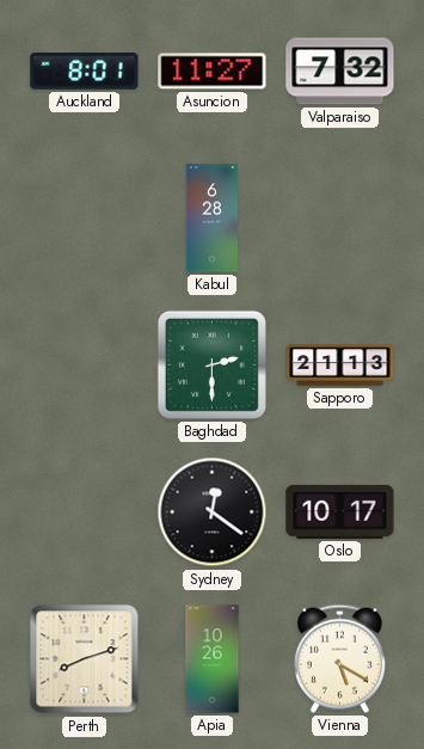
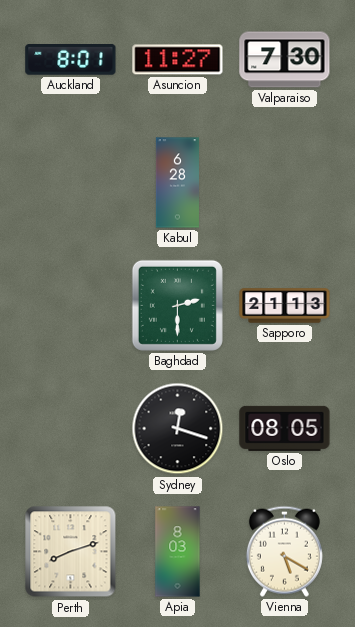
Valparaiso: 7:32 -> 7:30
Sydney: 12:21 -> 12:18
Oslo: 10:17 -> 08:05
Apia: 10:26 -> 8:03
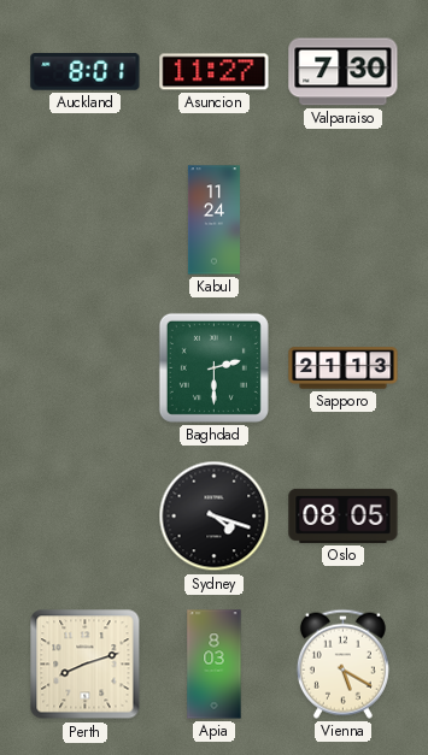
Kabul: 6:28 -> 11:24
Sydney: 12:18 -> 4:18
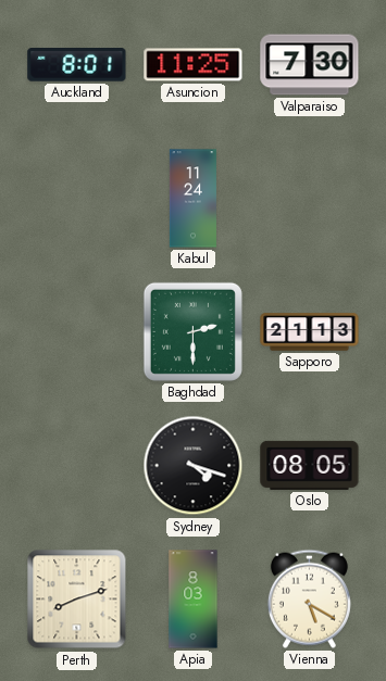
Asuncion: 11:27 -> 11:25
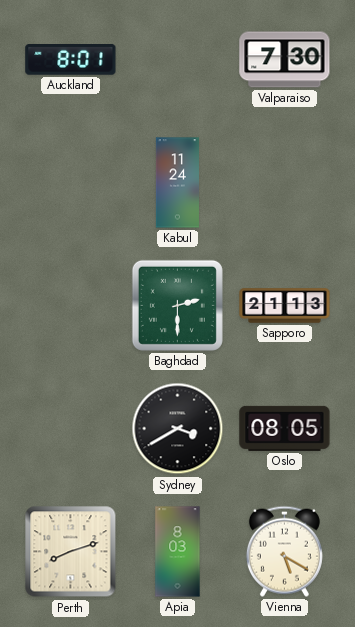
Asuncion: 11:25 -> none
Sydney: 4:18 -> 3:40
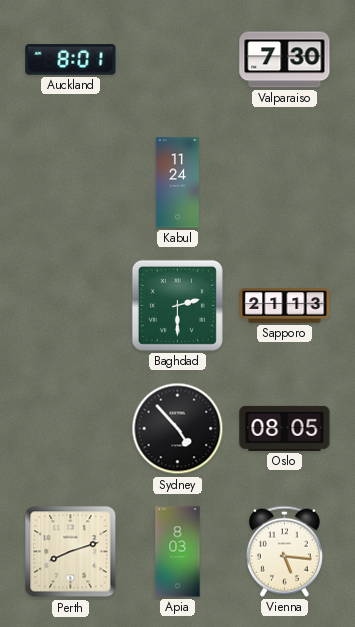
Sydney: 3:40 -> 4:53
Vienna: 5:20 -> 5:16
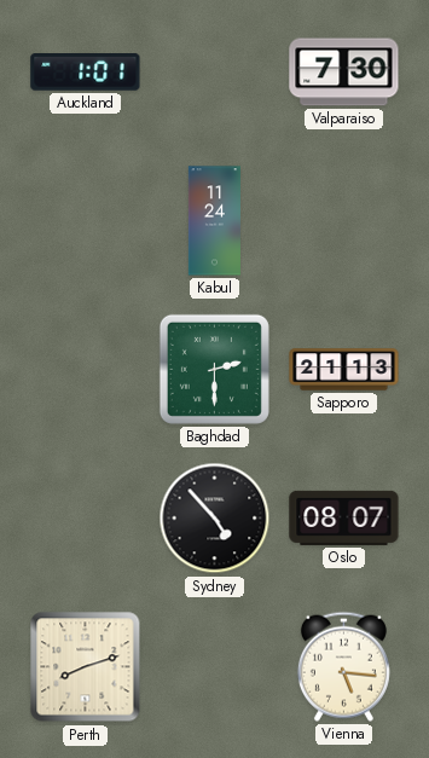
Auckland: 8:01 -> 1:01
Oslo: 08:05 -> 08:07
Apia: 8:03 -> none
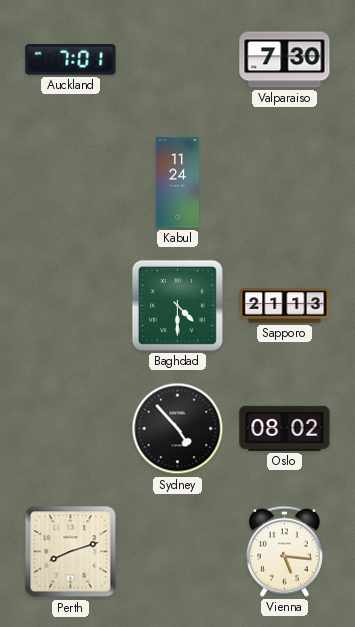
Auckland: 1:01 -> 7:01
Baghdad: 2:30 -> 4:30
Oslo: 08:07 -> 08:02
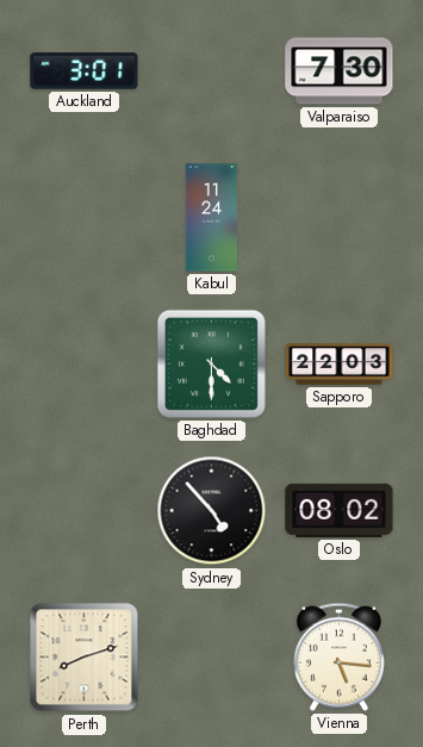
Auckland: 7:01 -> 3:01
Sapporo: 21:13 -> 22:03
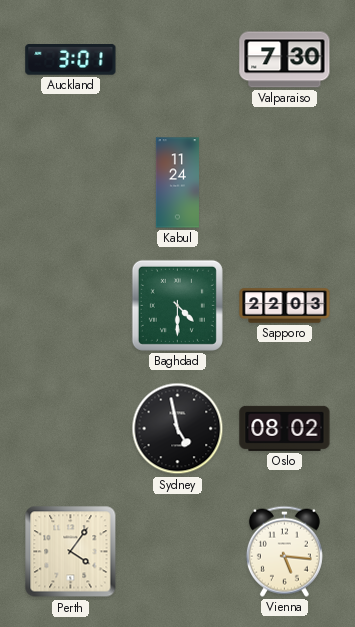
Sydney: 4:53 -> 4:58
Perth: 8:12 -> 4:06
